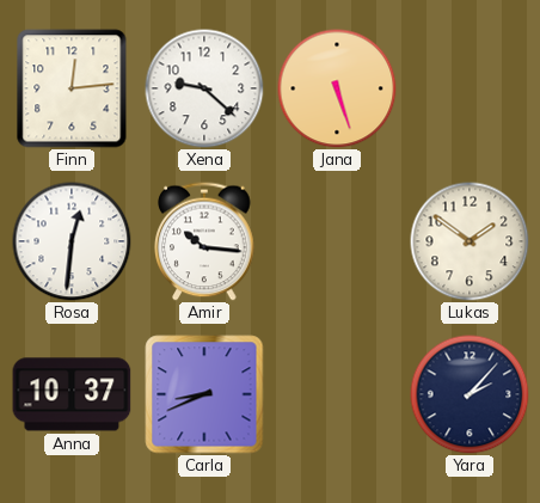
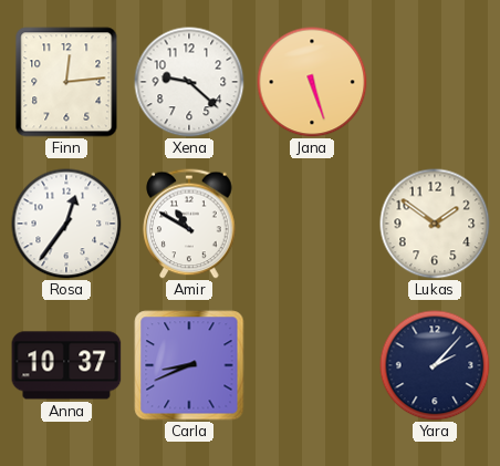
Rosa: 12:31 -> 12:36
Amir: 10:16 -> 10:50
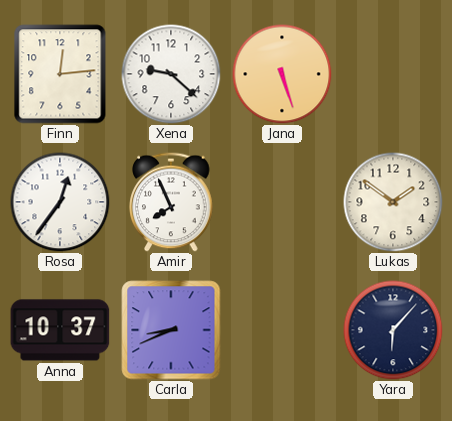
Amir: 10:50 -> 7:56
Yara: 2:07 -> 6:07
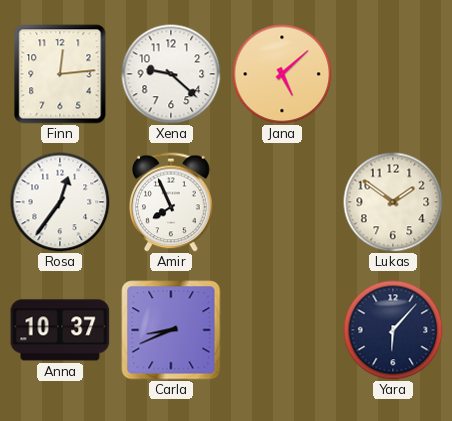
Jana: 5:27 -> 5:08
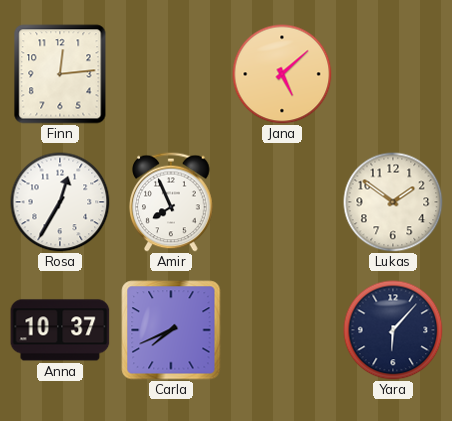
Xena: 9:22 -> none
Rosa: 12:36 -> 12:35
Carla: 8:41 -> 7:41
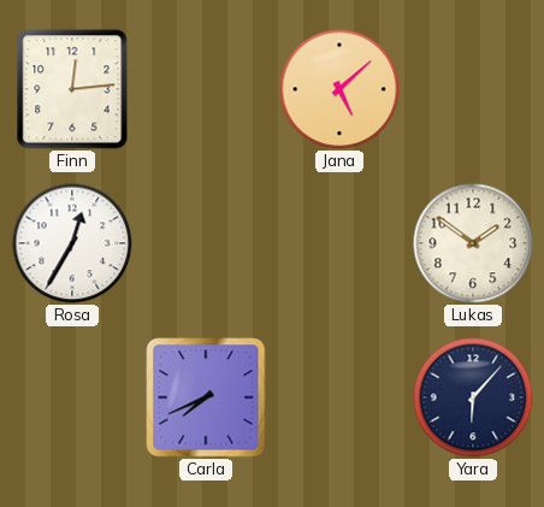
Amir: 7:56 -> none
Anna: 10:37 -> none
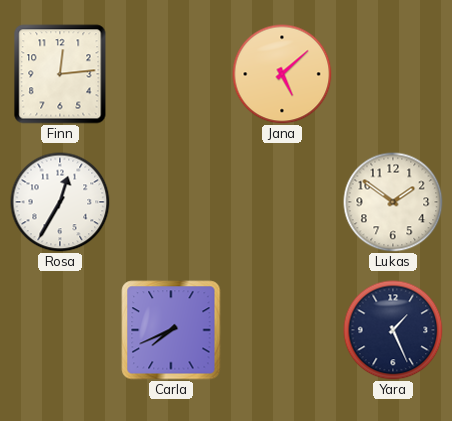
Yara: 6:07 -> 1:26
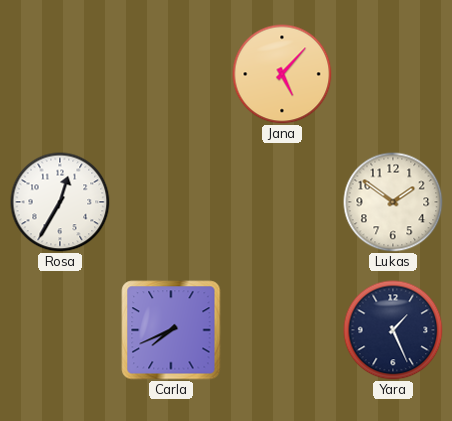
Finn: 12:14 -> none
Jana: 5:08 -> 5:07
